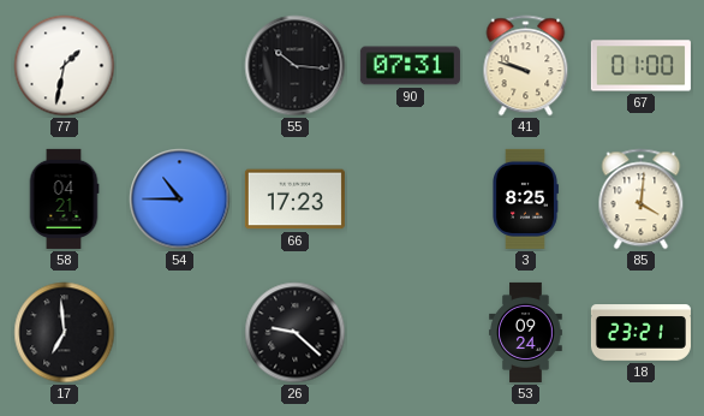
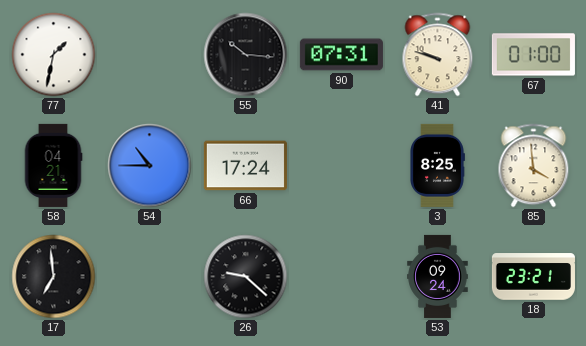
66: 17:23 -> 17:24
85: 4:01 -> 3:59
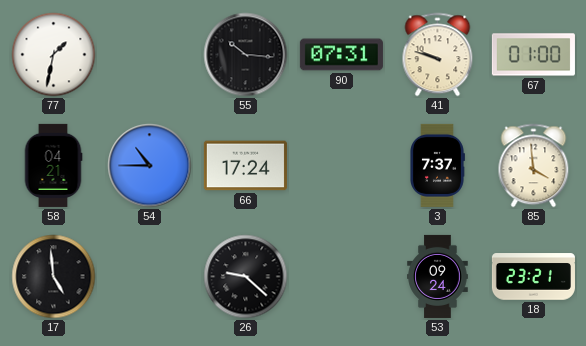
3: 8:25 -> 7:37
17: 6:59 -> 4:59
